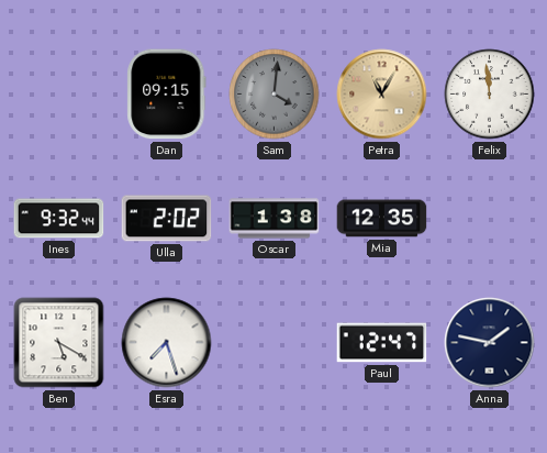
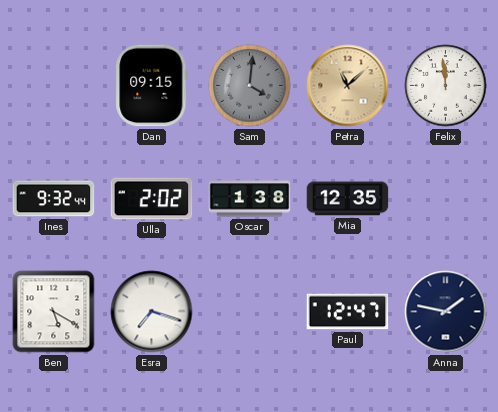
Petra: 11:05 -> 11:08
Esra: 7:27 -> 7:18
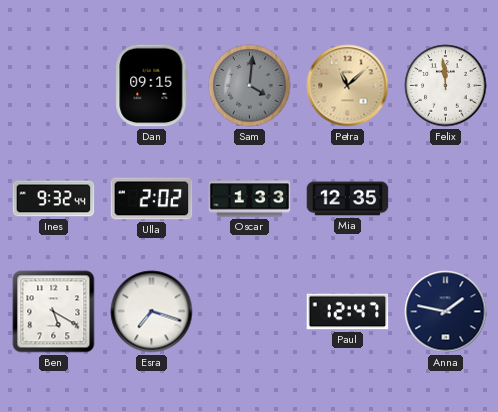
Oscar: 1:38 -> 1:33
